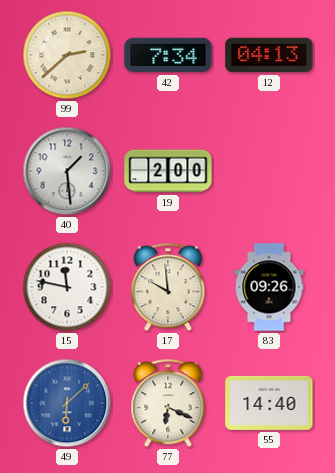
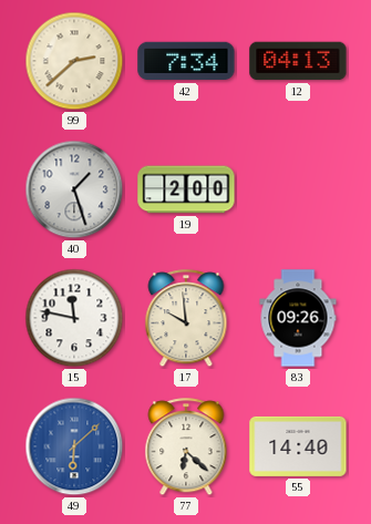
40: 1:29 -> 1:27
77: 6:19 -> 6:22
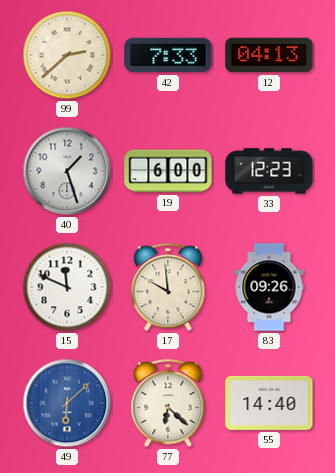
42: 7:34 -> 7:33
19: 2:00 -> 6:00
33: none -> 12:23
15: 11:47 -> 11:49
